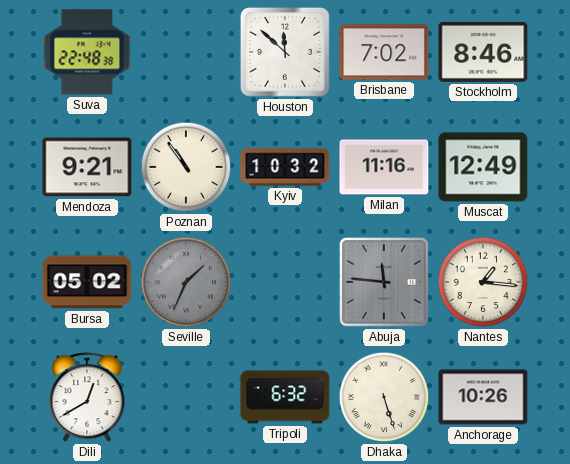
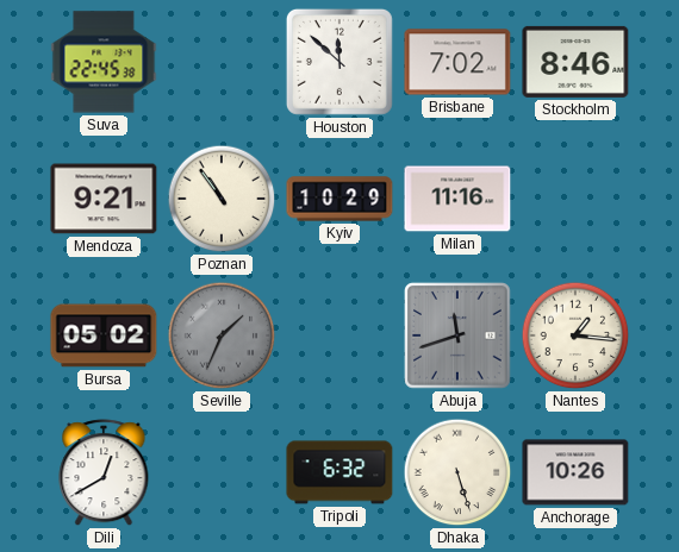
Suva: 22:48 -> 22:45
Kyiv: 10:32 -> 10:29
Muscat: 12:49 -> none
Abuja: 11:46 -> 11:42
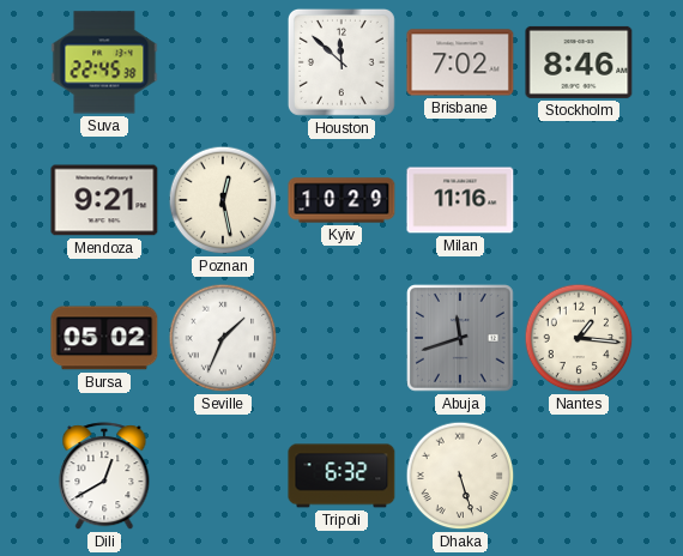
Poznan: 10:54 -> 12:28
Seville dial: grey -> white
Anchorage: 10:26 -> none
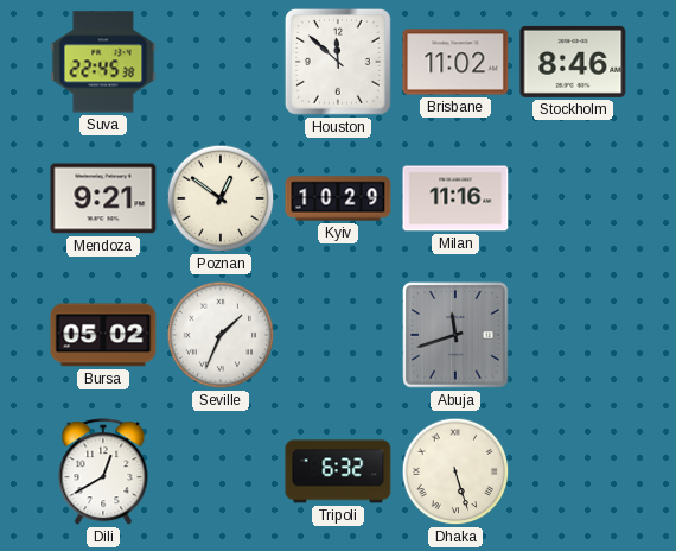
Brisbane: 7:02 -> 11:02
Poznan: 12:28 -> 12:51
Nantes: 1:16 -> none
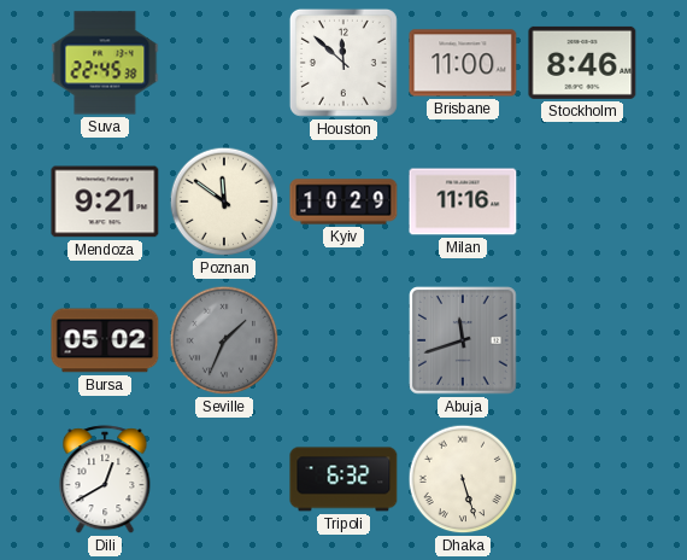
Brisbane: 11:02 -> 11:00
Poznan: 12:51 -> 11:51
Seville dial: white -> grey
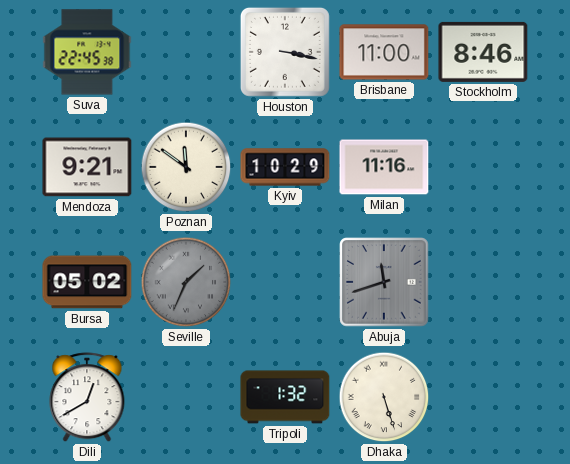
Houston: 11:52 -> 3:17
Tripoli: 6:32 -> 1:32
